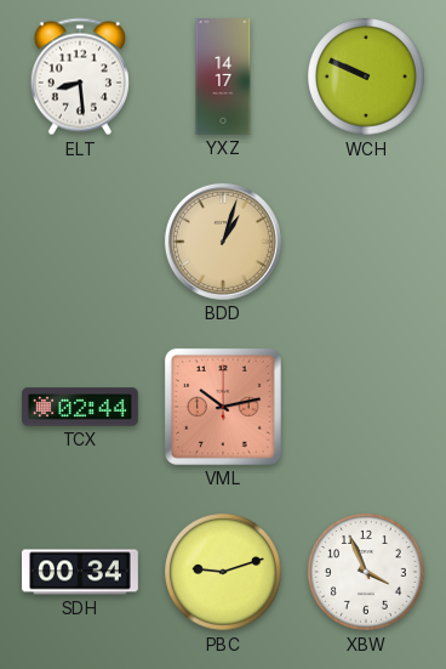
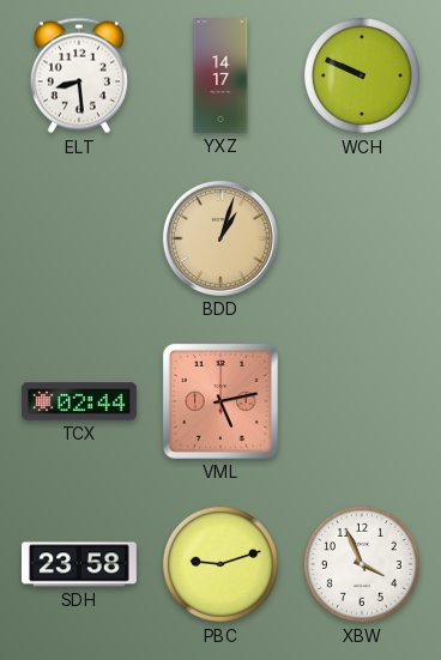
VML: 10:13 -> 5:13
SDH: 00:34 -> 23:58
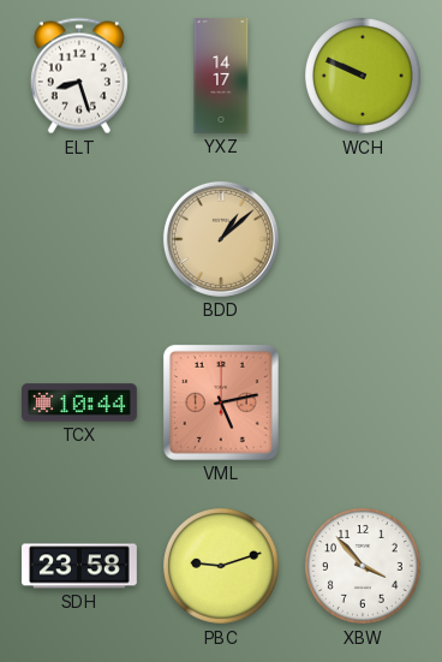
ELT: 8:29 -> 8:27
BDD: 1:03 -> 1:08
TCX: 02:44 -> 10:44
XBW: 3:56 -> 3:53
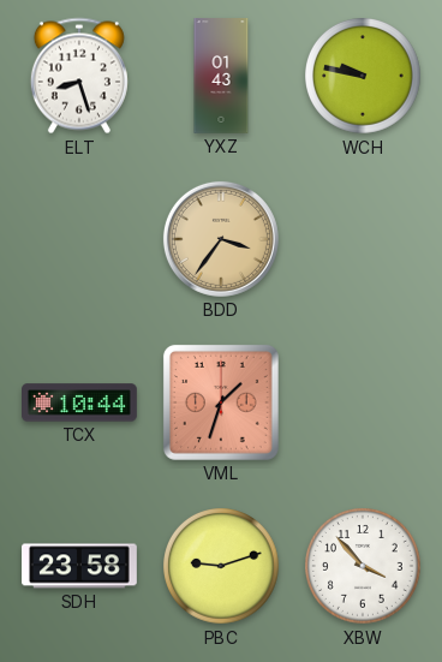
YXZ: 14:17 -> 01:43
WCH: 9:49 -> 9:47
BDD: 1:08 -> 3:36
VML: 5:13 -> 1:33
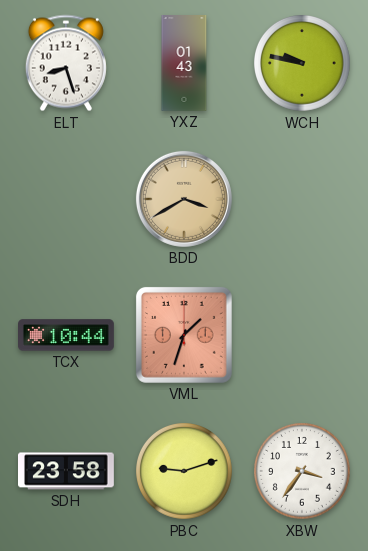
BDD: 3:36 -> 3:40
XBW: 3:53 -> 3:36
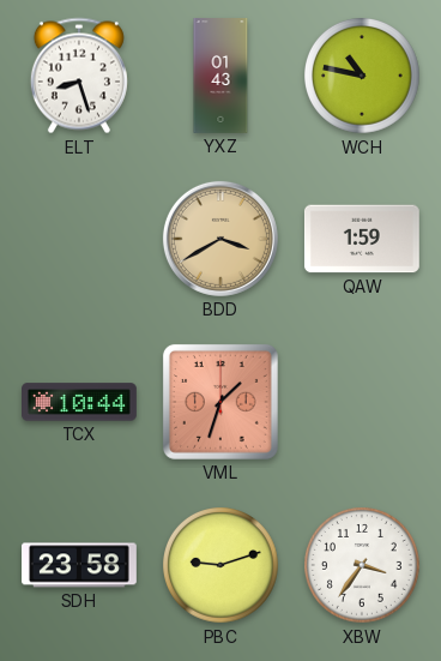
WCH: 9:47 -> 10:47
QAW: none -> 1:59
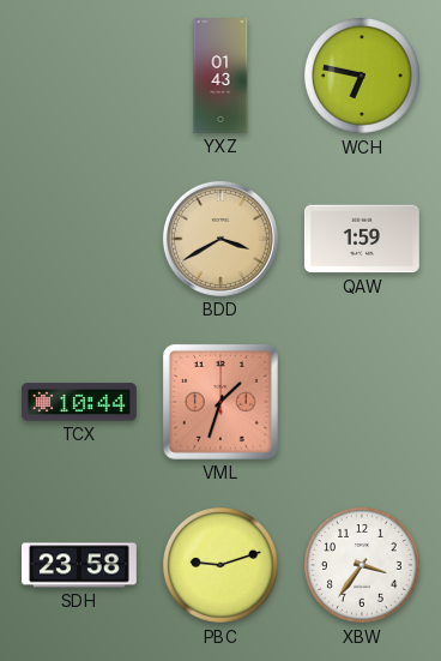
ELT: 8:27 -> none
WCH: 10:47 -> 6:47
